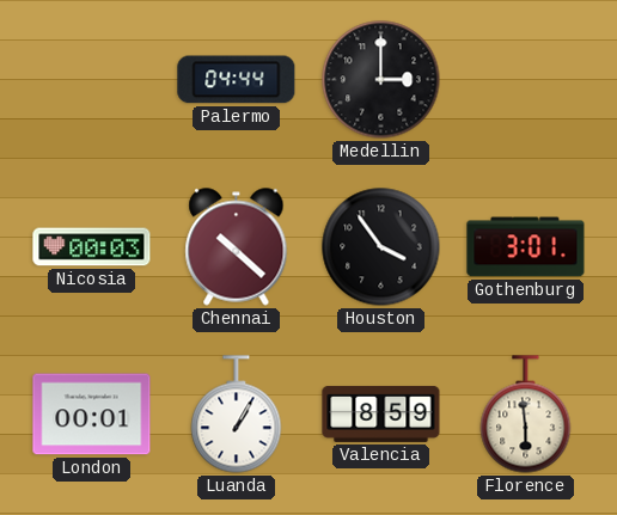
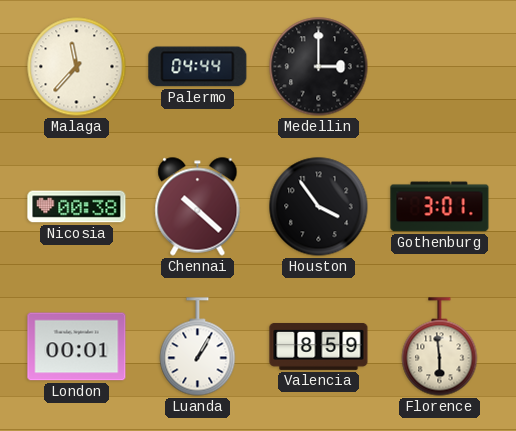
Malaga: none -> 11:37
Nicosia: 00:03 -> 00:38
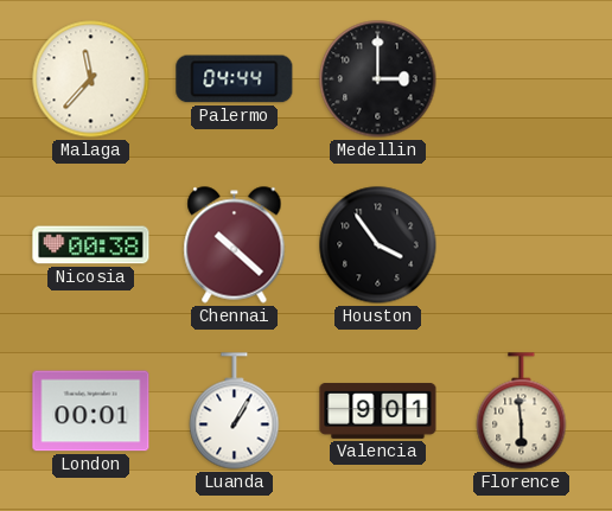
Gothenburg: 3:01 -> none
Valencia: 8:59 -> 9:01
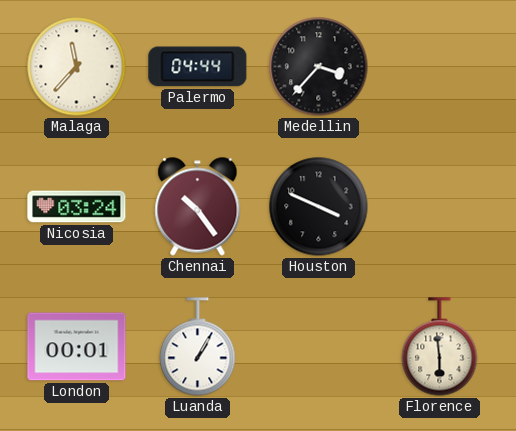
Medellin: 3:00 -> 3:37
Nicosia: 00:38 -> 03:24
Chennai: 10:22 -> 10:24
Houston: 3:54 -> 3:49
Valencia: 9:01 -> none
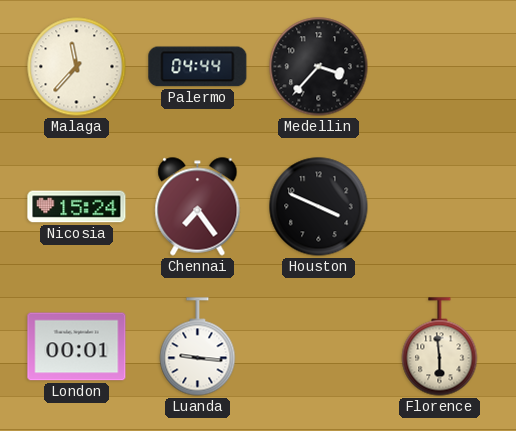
Nicosia: 03:24 -> 15:24
Chennai: 10:24 -> 7:24
Luanda: 1:05 -> 9:16
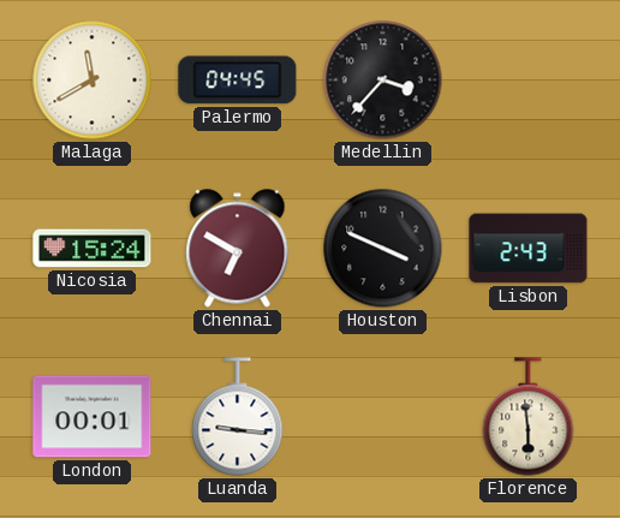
Malaga: 11:37 -> 11:40
Palermo: 04:44 -> 04:45
Chennai: 7:24 -> 6:50
Lisbon: none -> 2:43
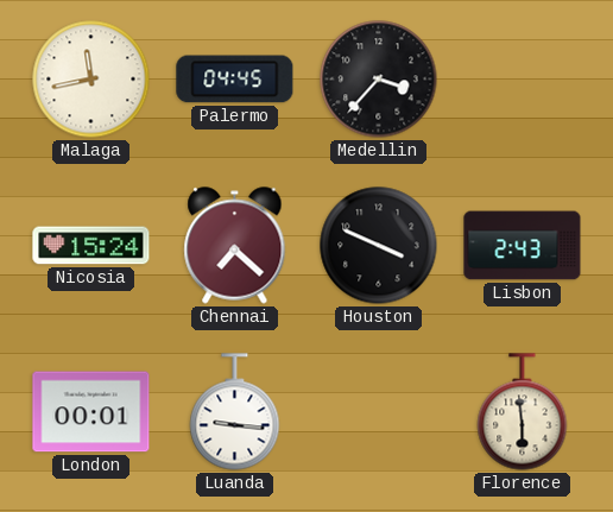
Malaga: 11:40 -> 11:43
Chennai: 6:50 -> 7:22
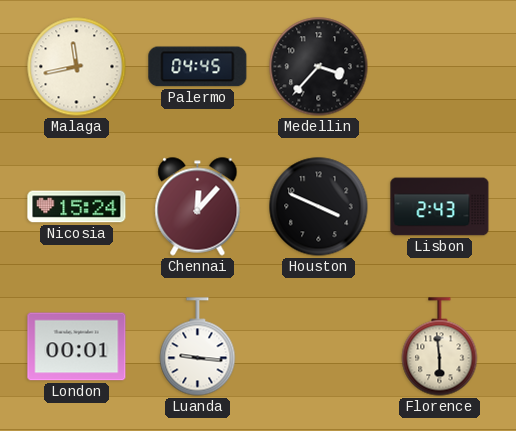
Chennai: 7:22 -> 12:07
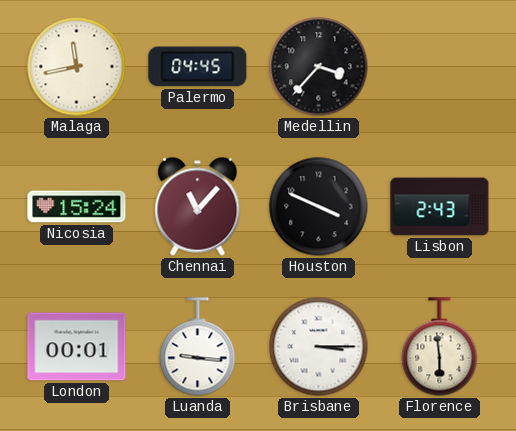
Chennai: 12:07 -> 11:07
Brisbane: none -> 3:15
